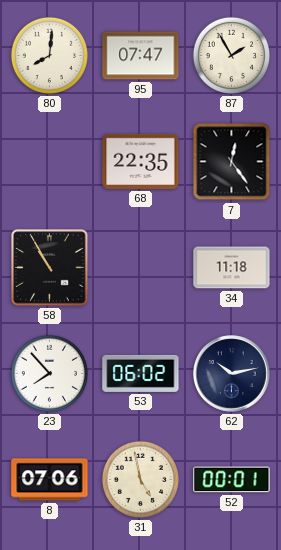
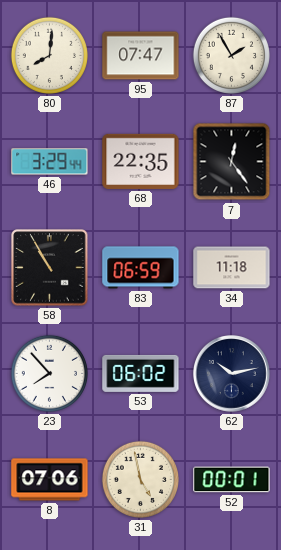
46: none -> 3:29
83: none -> 06:59
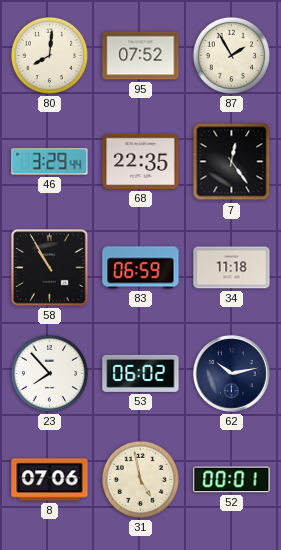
95: 07:47 -> 07:52
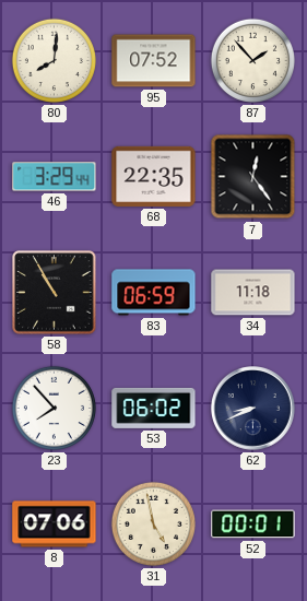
87: 1:55 -> 1:53
62: 10:13 -> 8:41
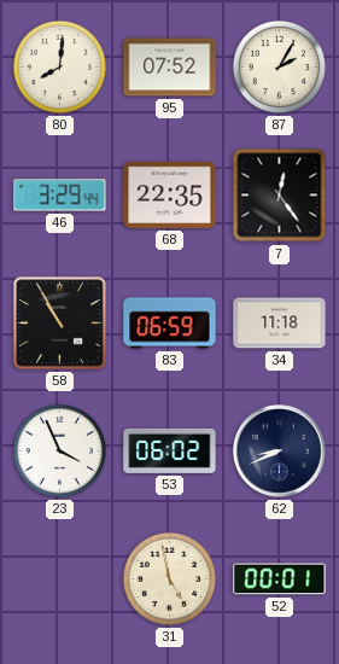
87: 1:53 -> 2:05
23: 7:53 -> 3:56
8: 07:06 -> none
